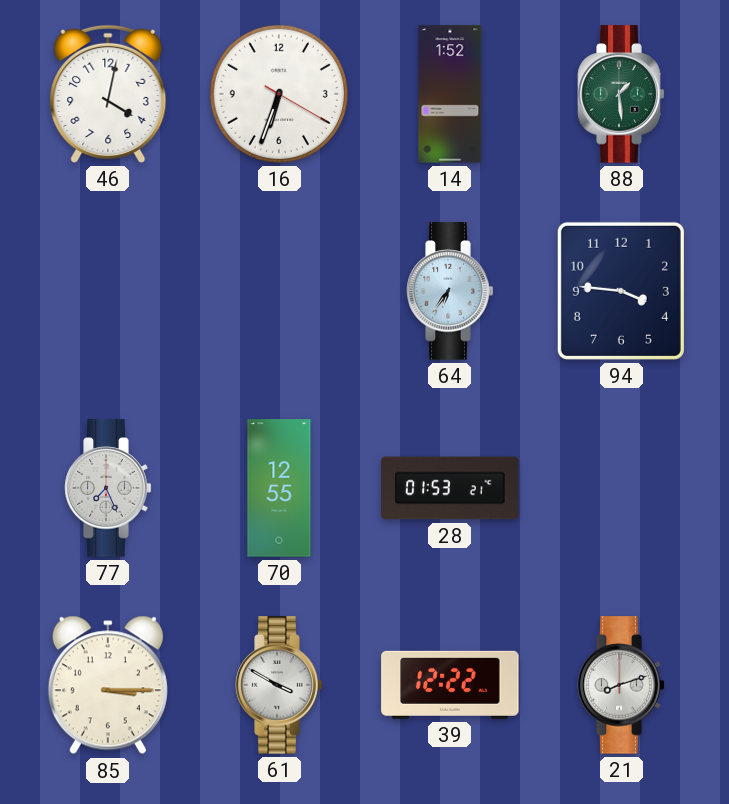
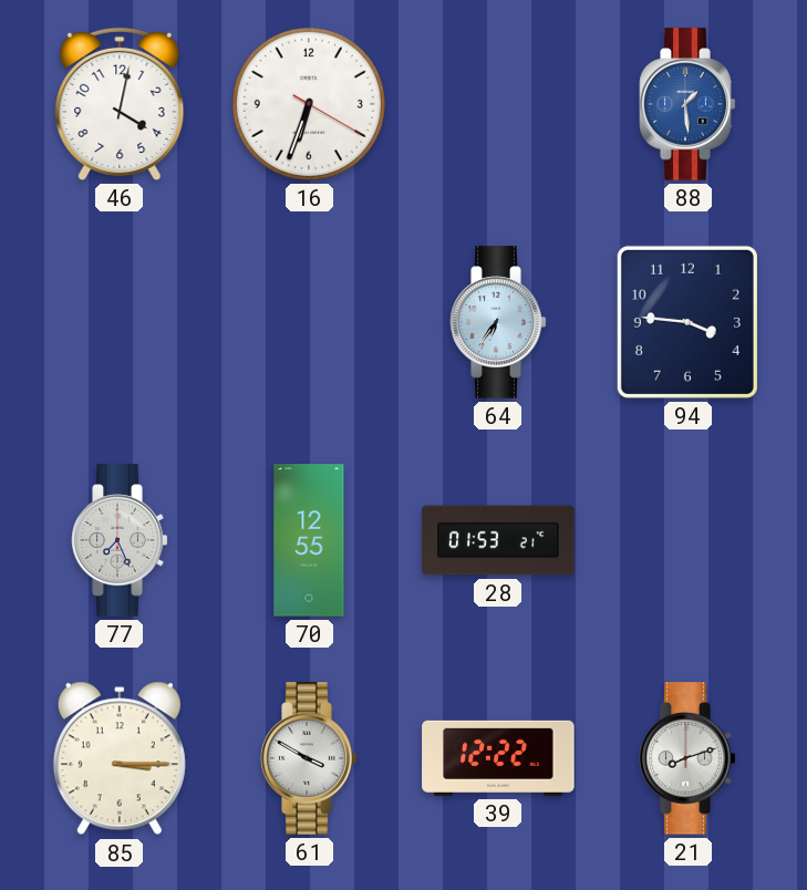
14: 1:52 -> none
88 dial: green -> blue
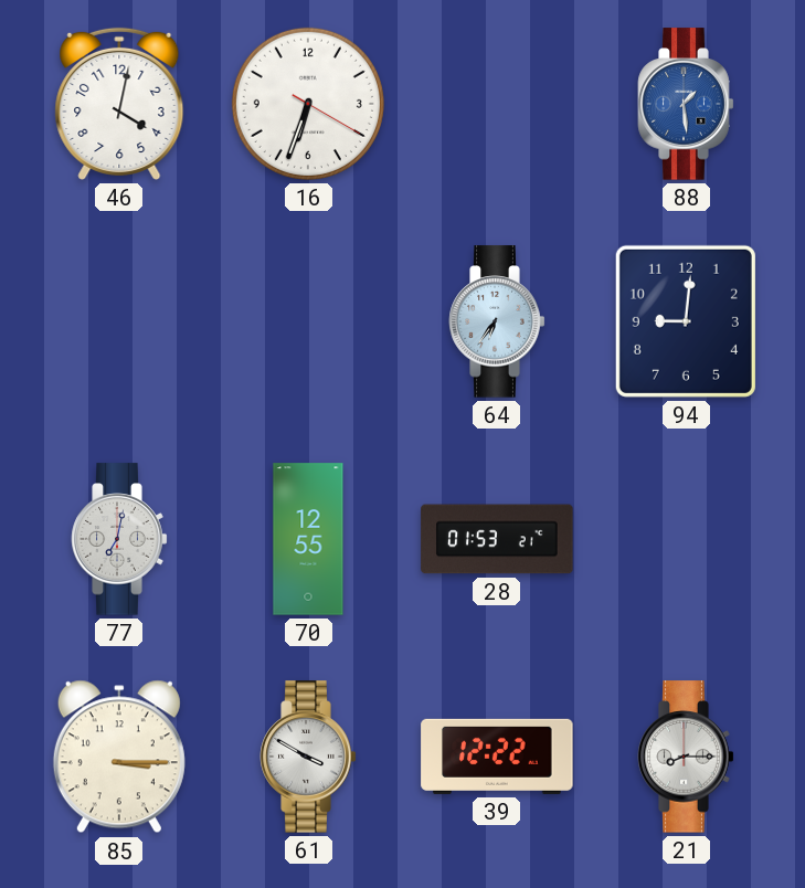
94: 3:46 -> 9:01
77: 7:26 -> 7:02
21: 8:12 -> 8:15
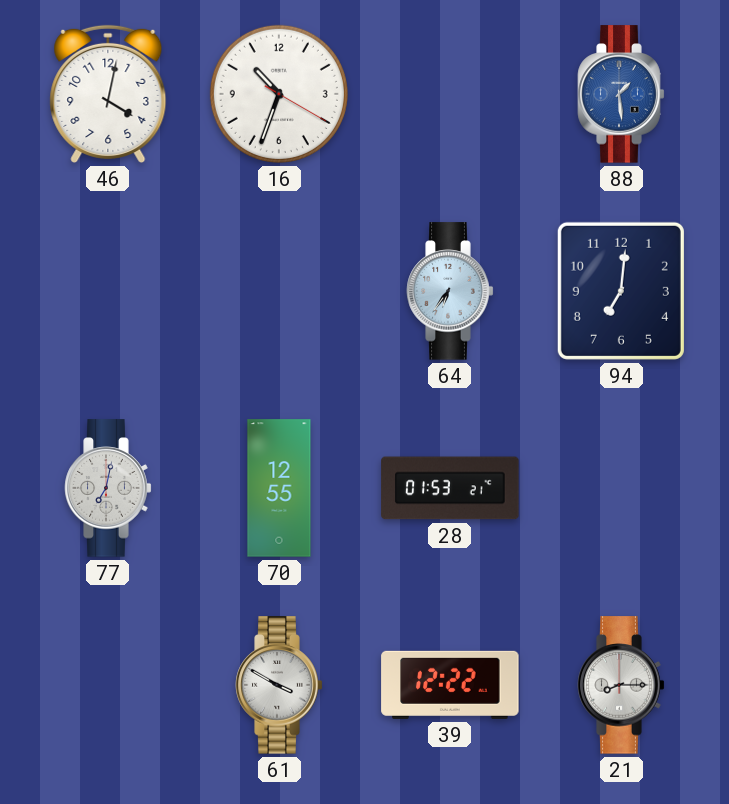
16: 6:33 -> 10:33
94: 9:01 -> 7:01
85: 3:15 -> none
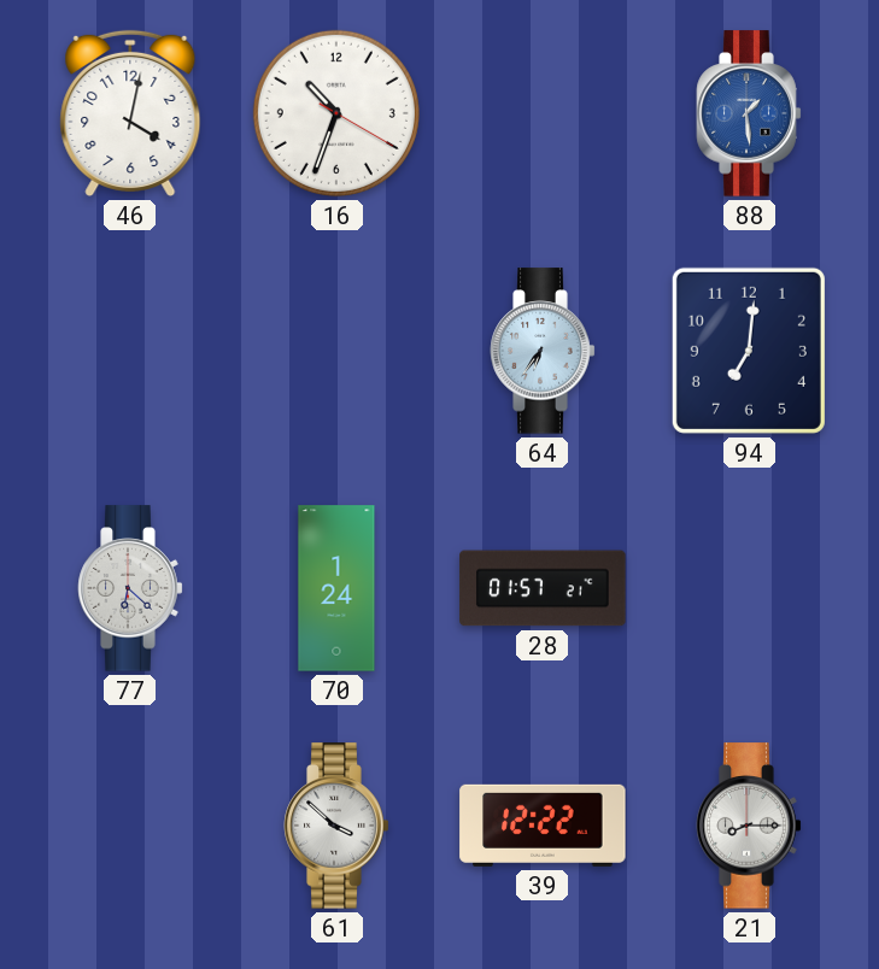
77: 7:02 -> 6:22
70: 12:55 -> 1:24
28: 01:53 -> 01:57
61: 3:50 -> 3:52
